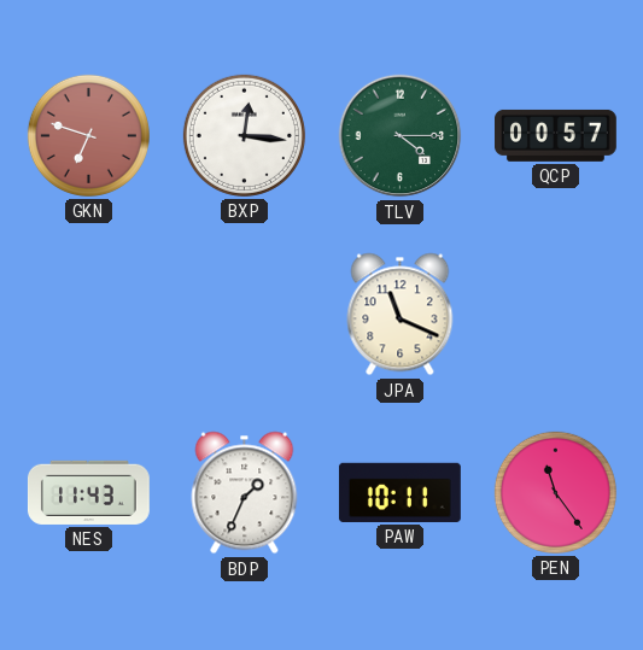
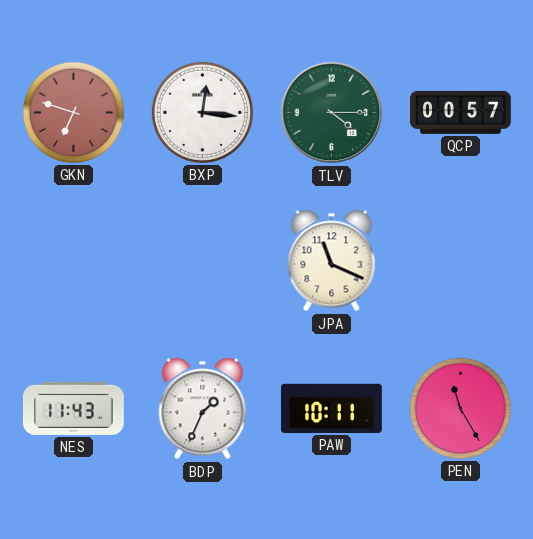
PEN: 11:24 -> 11:25
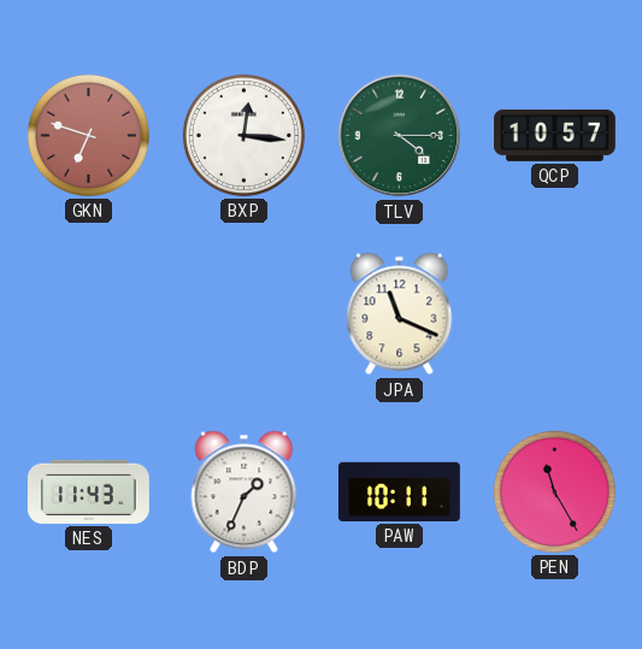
QCP: 00:57 -> 10:57
